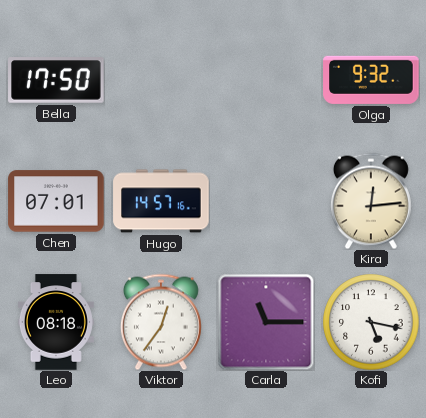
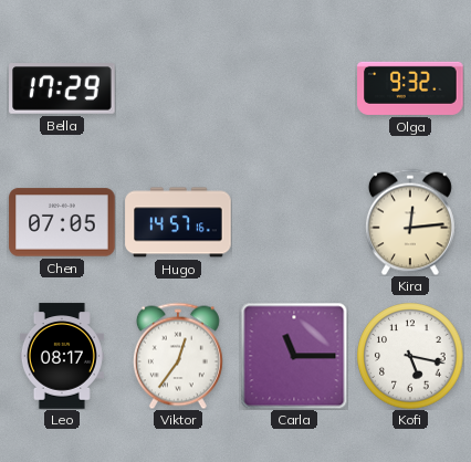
Bella: 17:50 -> 17:29
Chen: 07:01 -> 07:05
Leo: 08:18 -> 08:17
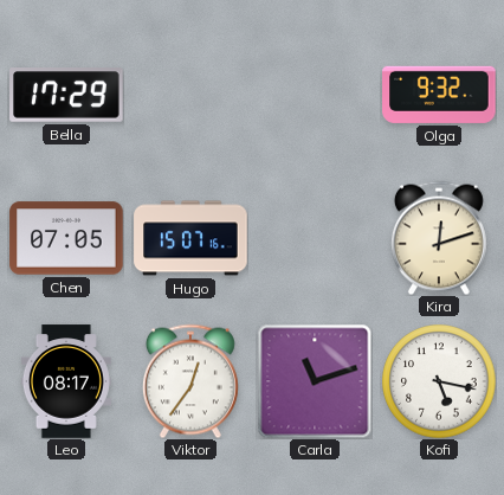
Hugo: 14:57 -> 15:07
Kira: 12:14 -> 12:12
Carla: 11:15 -> 11:12
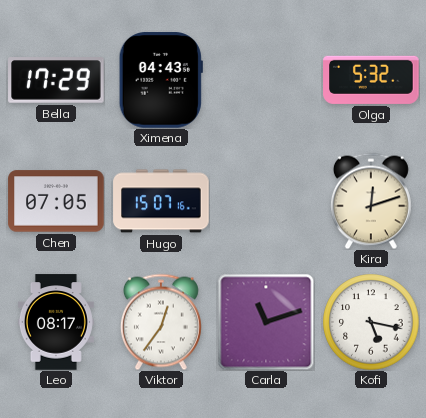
Ximena: none -> 04:43
Olga: 9:32 -> 5:32
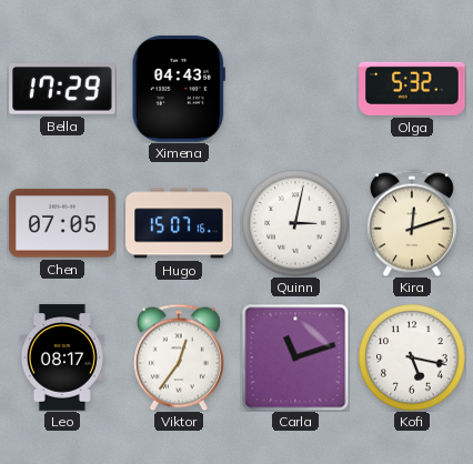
Quinn: none -> 3:02
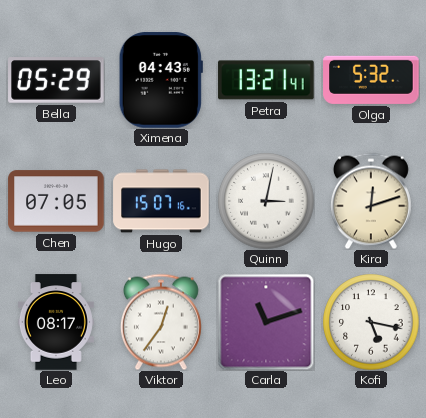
Bella: 17:29 -> 05:29
Petra: none -> 13:21
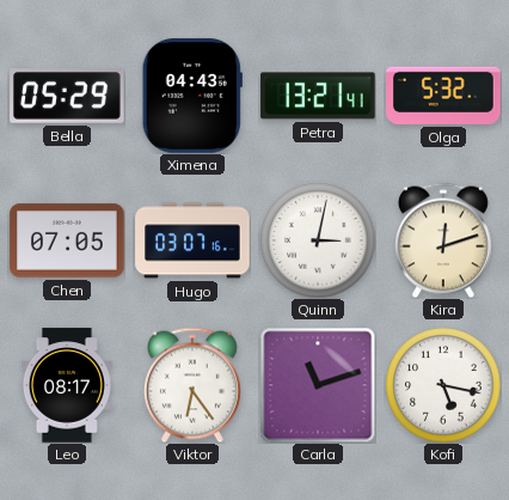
Hugo: 15:07 -> 03:07
Viktor: 12:36 -> 6:24
